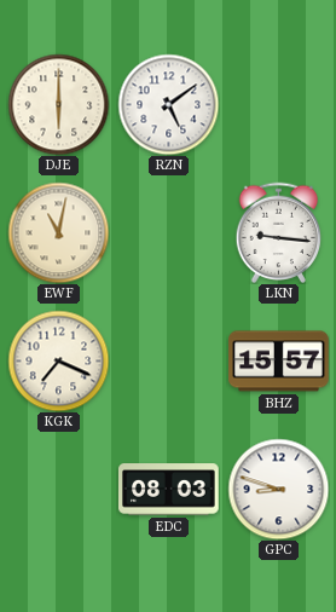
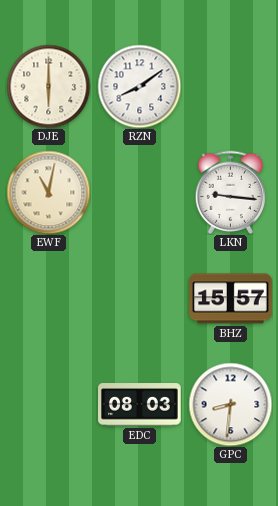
RZN: 5:09 -> 8:09
KGK: 7:19 -> none
GPC: 8:48 -> 8:31
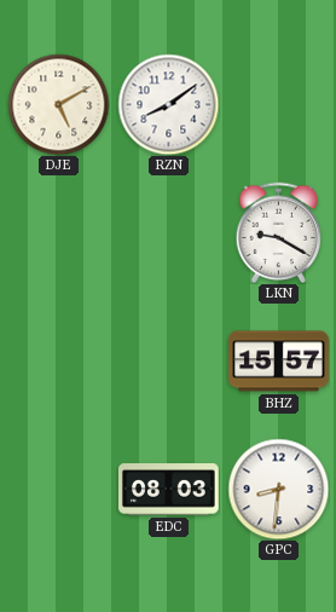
DJE: 6:00 -> 5:10
EWF: 11:02 -> none
LKN: 9:16 -> 9:20
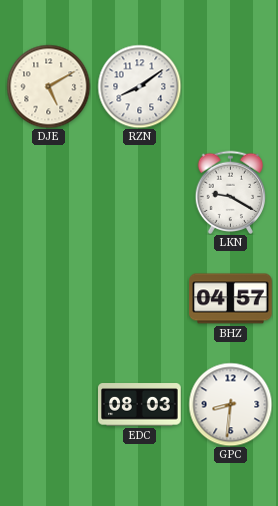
BHZ: 15:57 -> 04:57
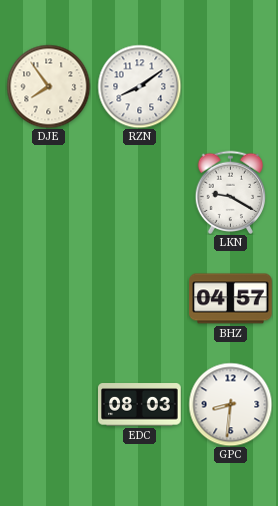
DJE: 5:10 -> 7:54
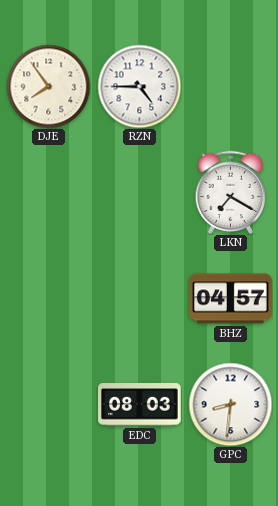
RZN: 8:09 -> 4:45
LKN: 9:20 -> 7:20
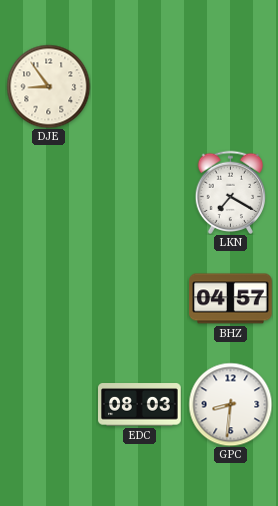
DJE: 7:54 -> 8:54
RZN: 4:45 -> none
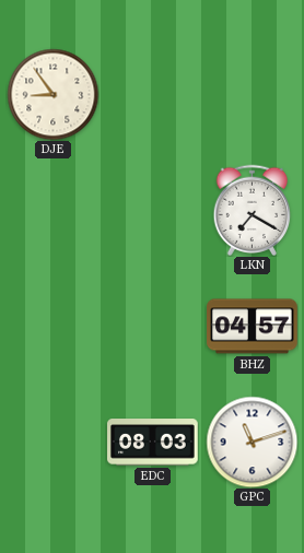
GPC: 8:31 -> 11:12
